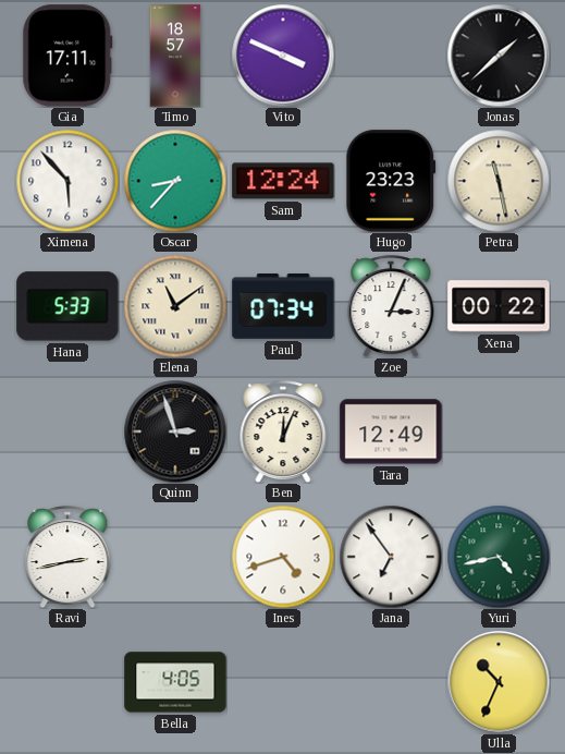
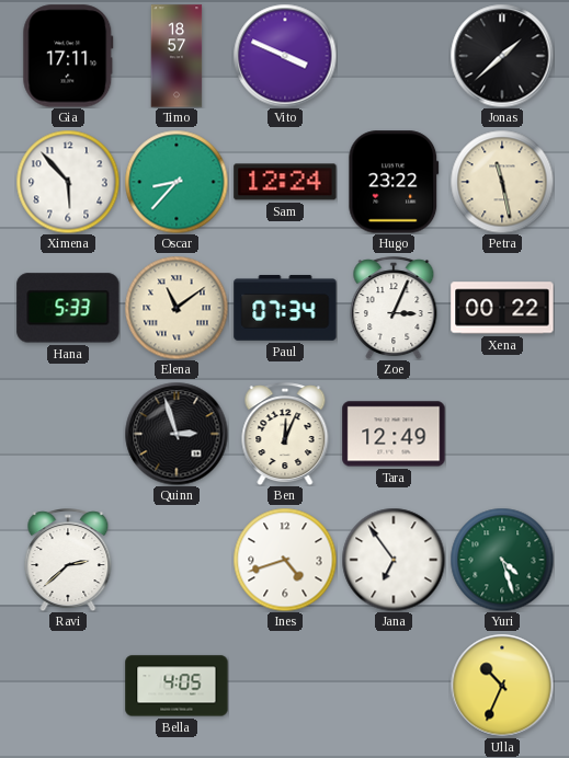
Hugo: 23:23 -> 23:22
Ravi: 2:43 -> 2:38
Yuri: 4:43 -> 4:27
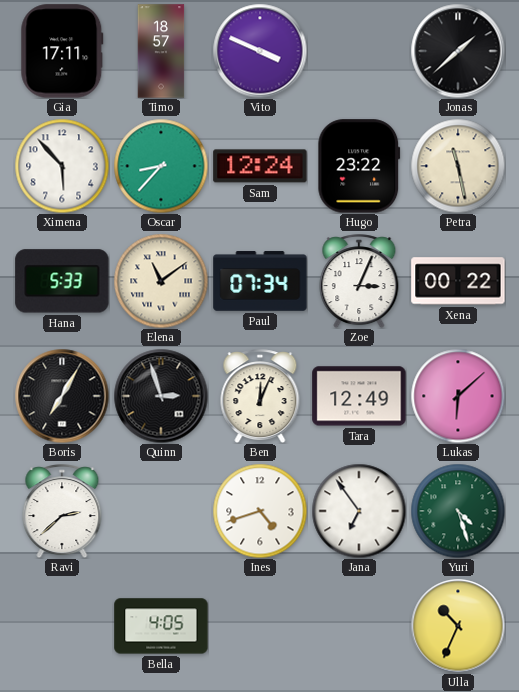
Boris: none -> 7:05
Lukas: none -> 6:08
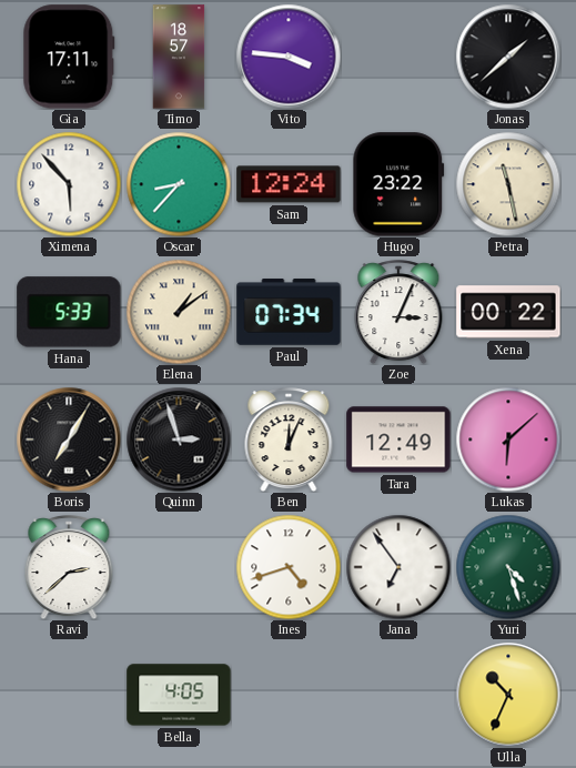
Vito: 3:49 -> 3:46
Elena: 11:09 -> 1:09
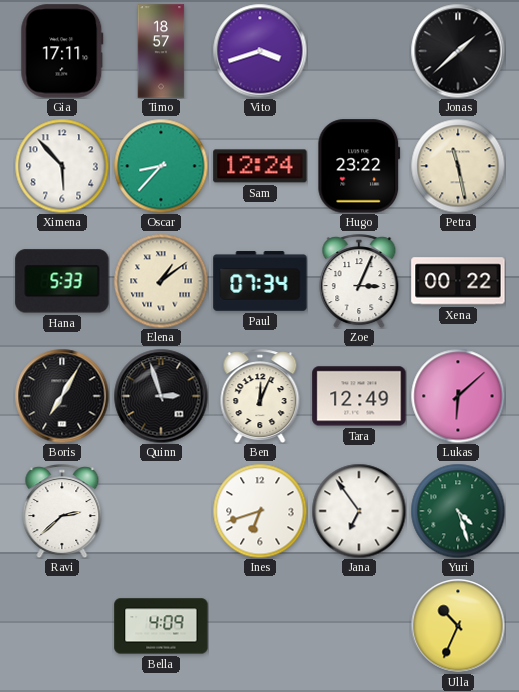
Vito: 3:46 -> 3:42
Ines: 4:42 -> 6:42
Bella: 4:05 -> 4:09
